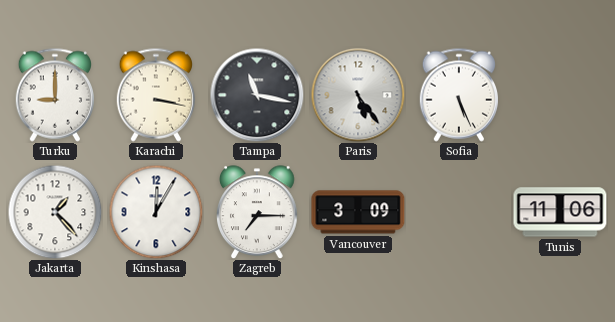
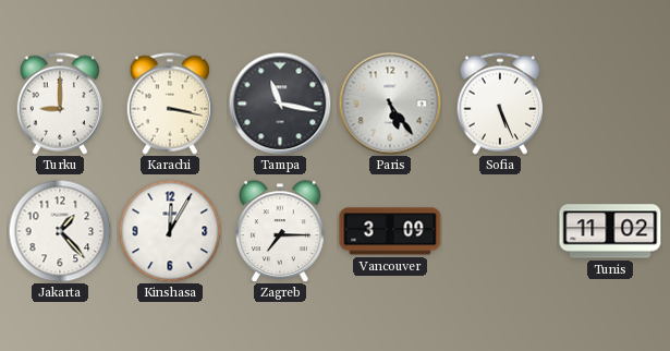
Tunis: 11:06 -> 11:02
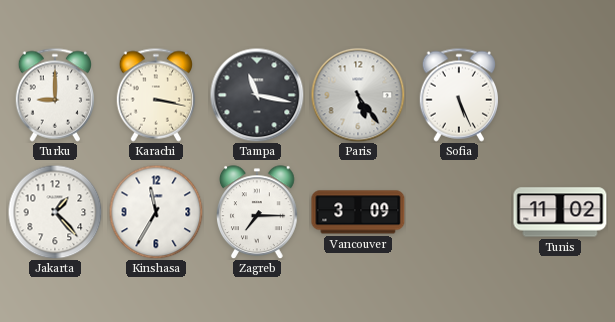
Kinshasa: 12:05 -> 11:35
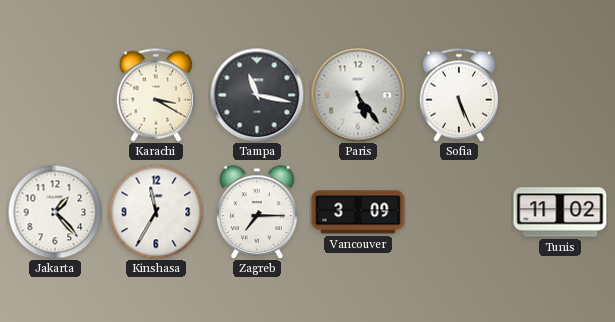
Turku: 9:00 -> none
Karachi: 3:17 -> 3:20
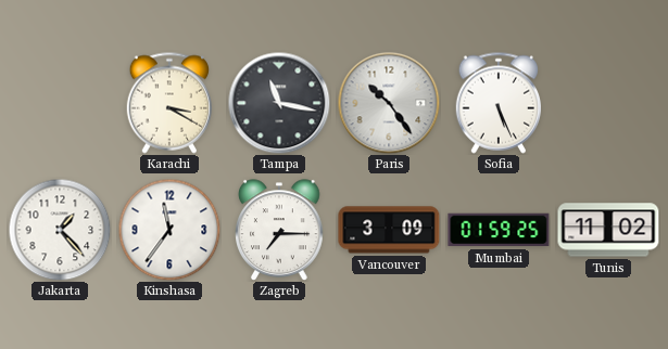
Paris: 5:24 -> 10:24
Kinshasa: 11:35 -> 11:36
Mumbai: none -> 01:59
